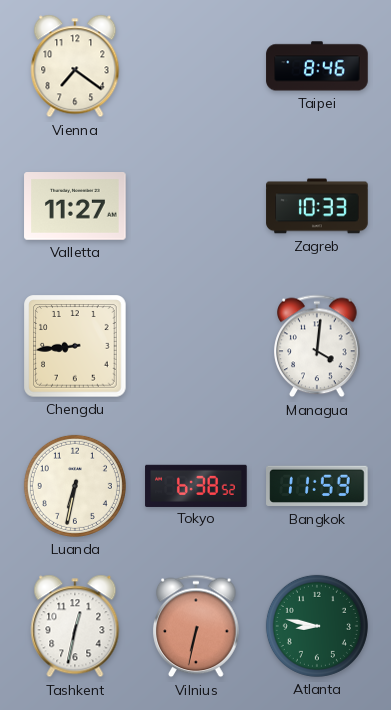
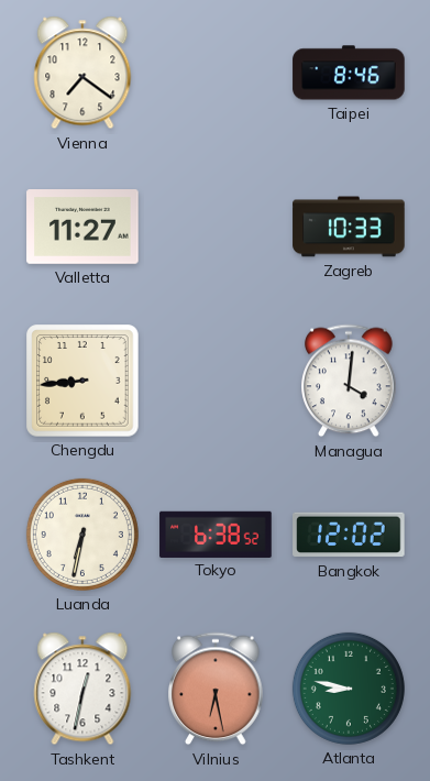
Bangkok: 11:59 -> 12:02
Vilnius: 6:32 -> 6:28
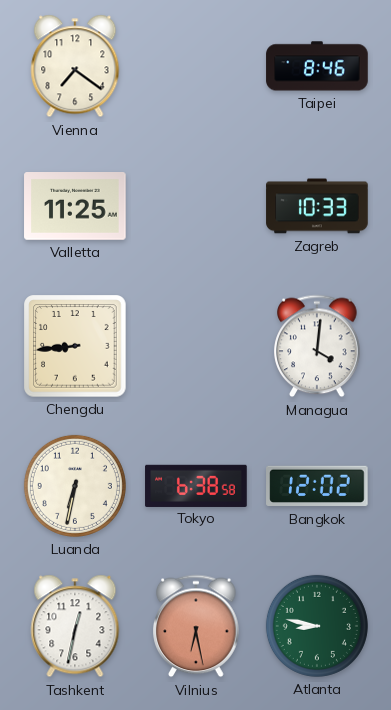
Valletta: 11:27 -> 11:25
Tokyo: 6:38:52 -> 6:38:58
